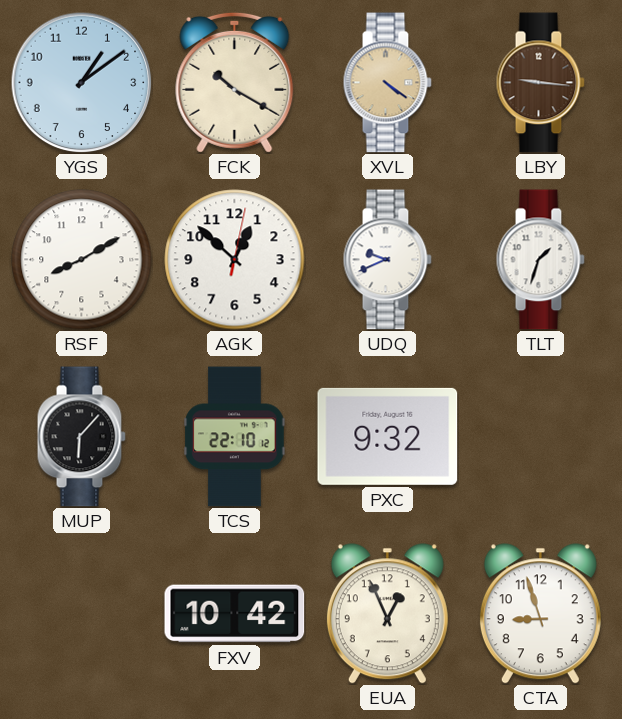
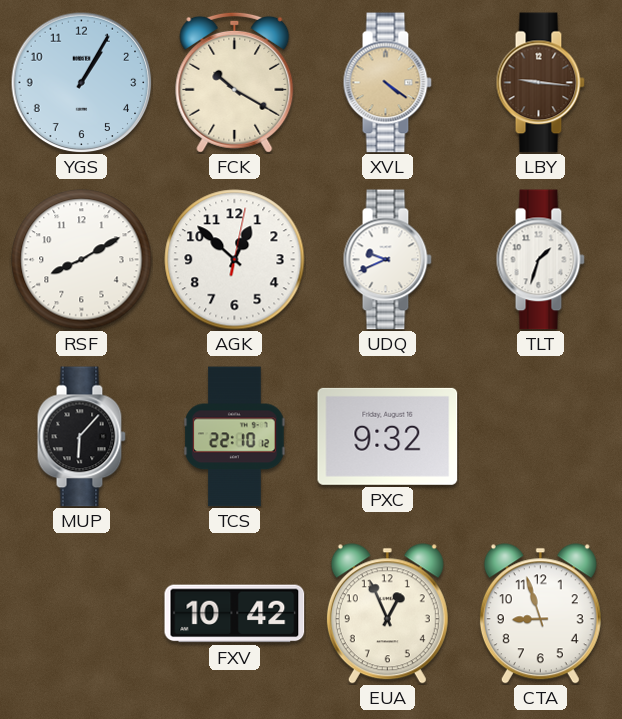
YGS: 1:09 -> 1:05
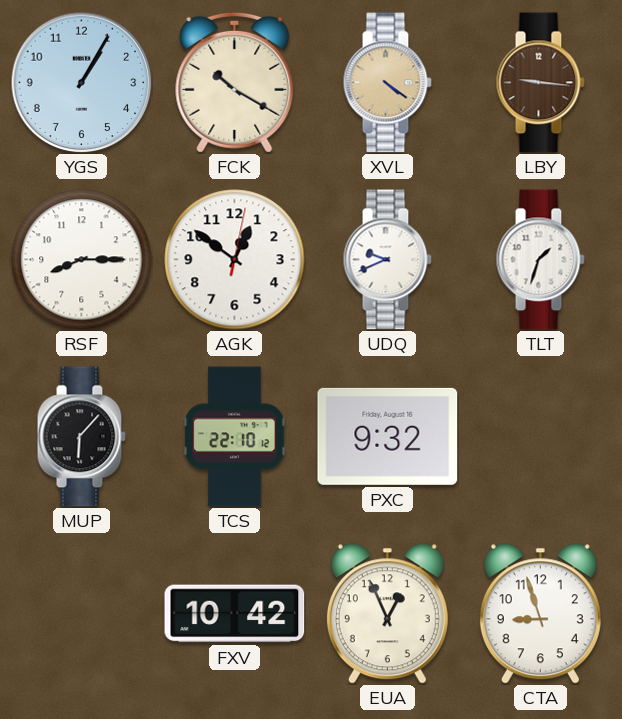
RSF: 8:10 -> 8:15
AGK: 12:52 -> 12:51
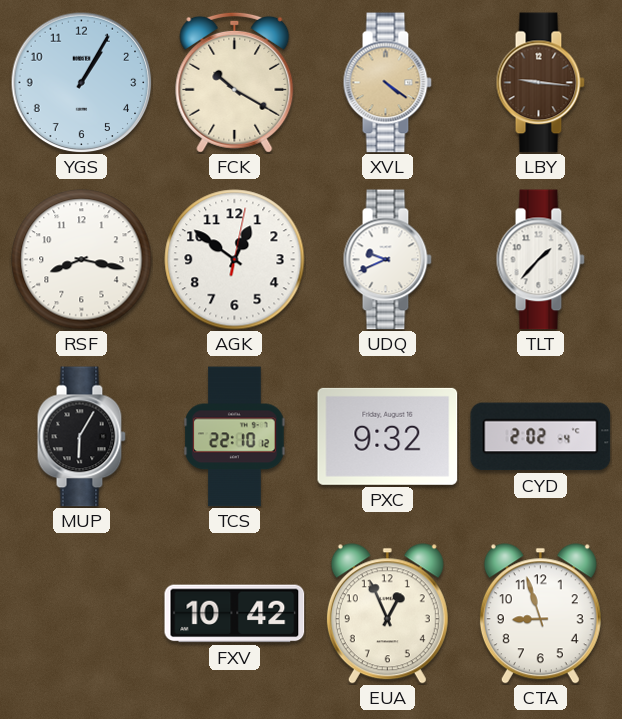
RSF: 8:15 -> 8:17
TLT: 1:33 -> 1:37
MUP: 6:07 -> 6:05
CYD: none -> 2:02
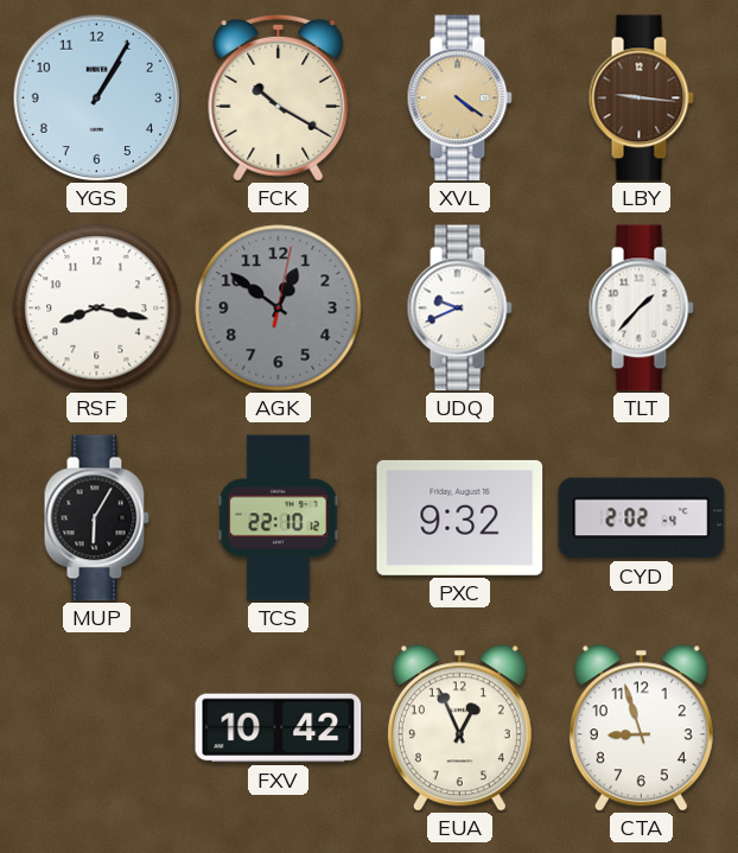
AGK dial: white -> grey
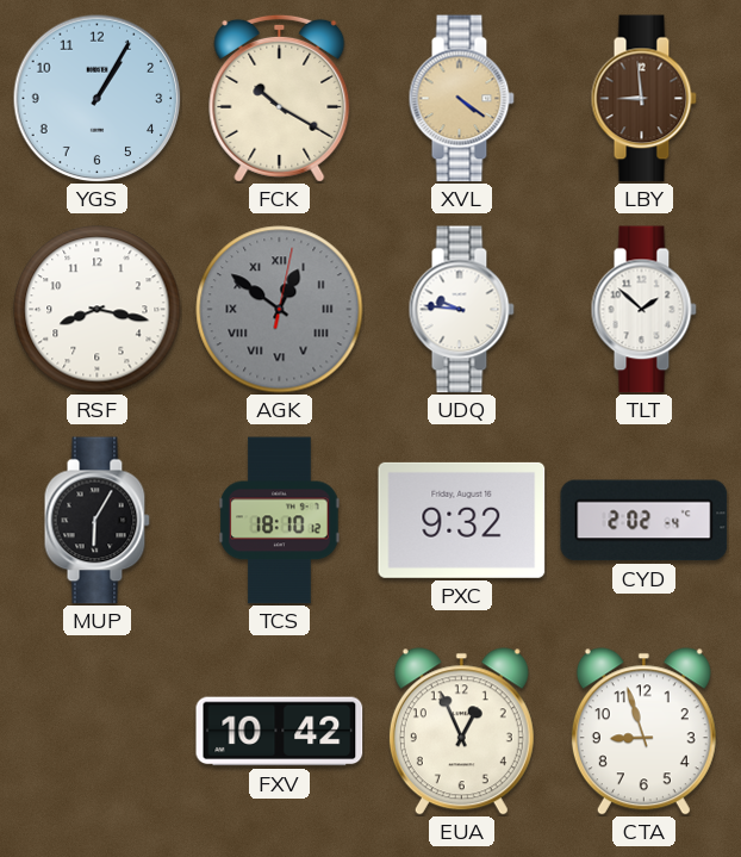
LBY: 9:16 -> 8:59
AGK numerals: Arabic -> Roman
UDQ: 9:41 -> 9:46
TLT: 1:37 -> 1:52
TCS: 22:10 -> 18:10
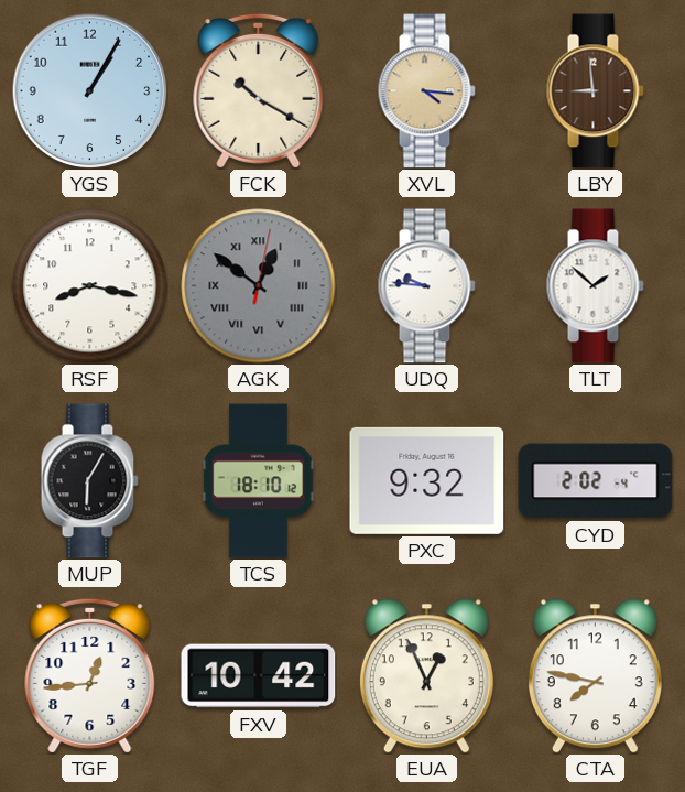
XVL: 4:21 -> 4:16
TGF: none -> 12:44
CTA: 8:57 -> 7:47
